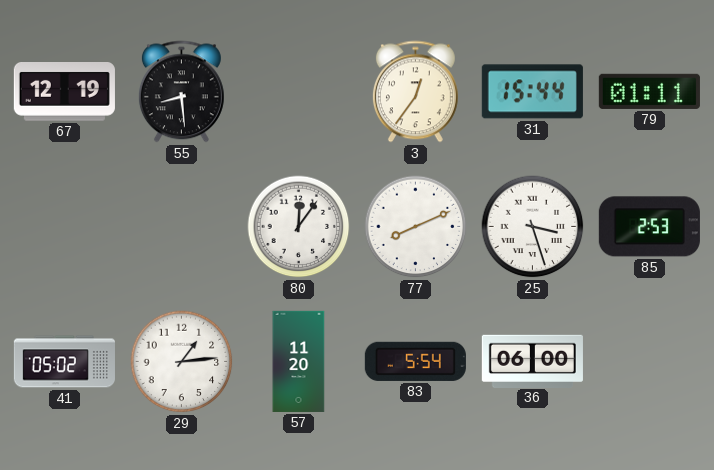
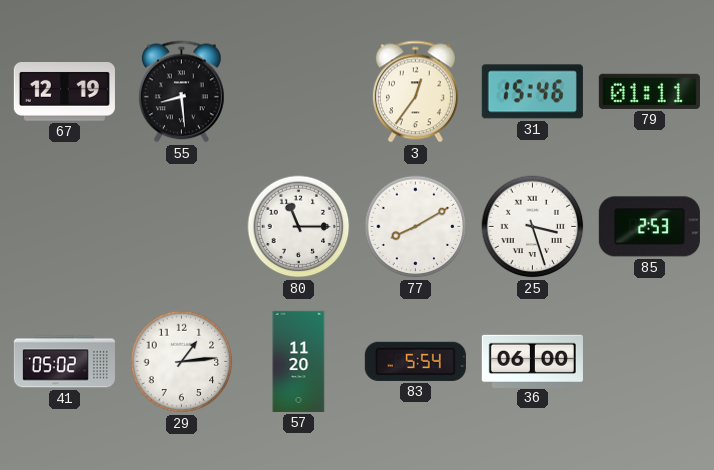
31: 15:44 -> 15:46
80: 12:06 -> 11:15
77: 8:11 -> 8:10
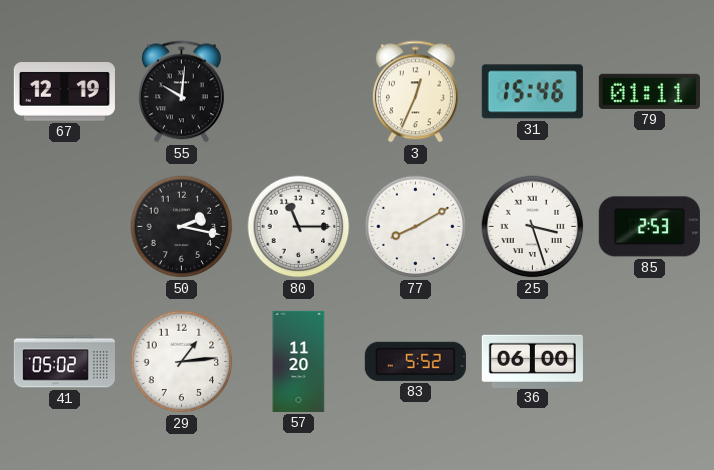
55: 8:29 -> 10:01
3: 12:36 -> 12:34
50: none -> 2:17
83: 5:54 -> 5:52
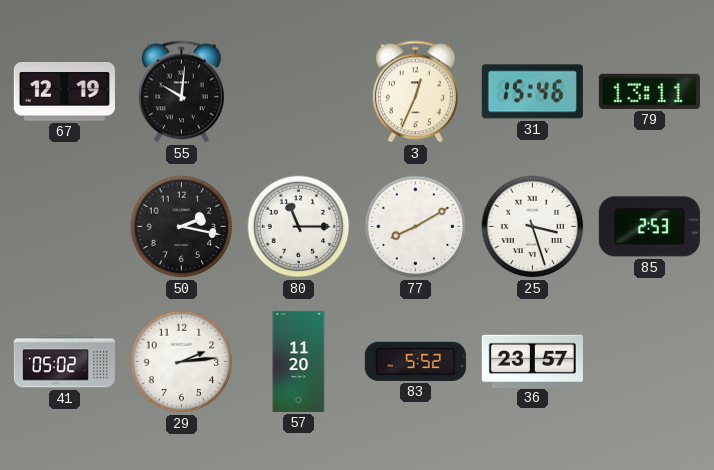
79: 01:11 -> 13:11
29: 1:14 -> 2:14
36: 06:00 -> 23:57
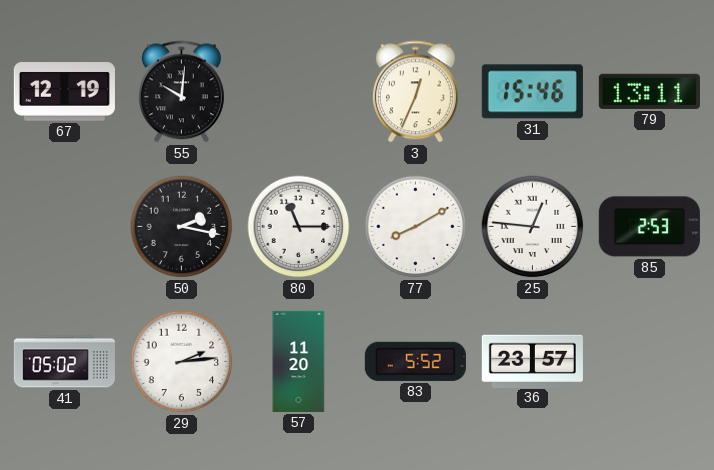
25: 3:27 -> 12:46
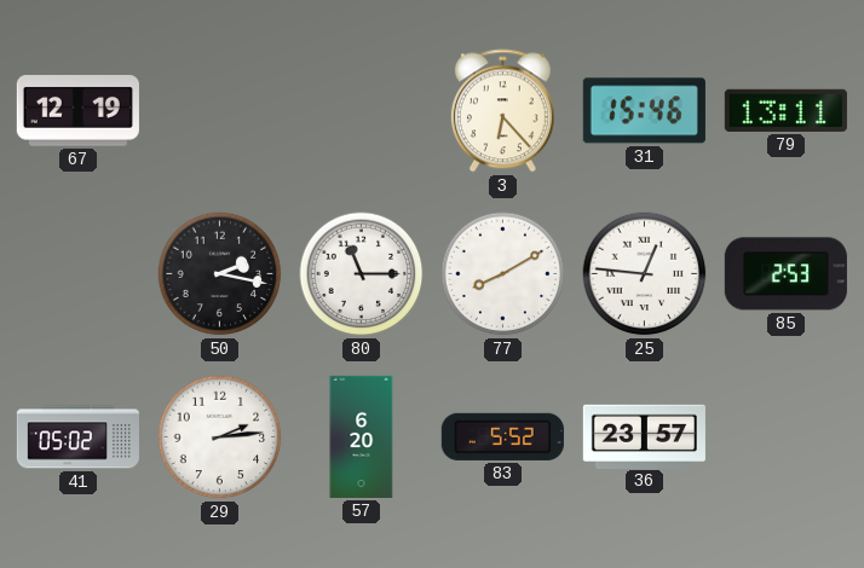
55: 10:01 -> none
3: 12:34 -> 6:23
57: 11:20 -> 6:20
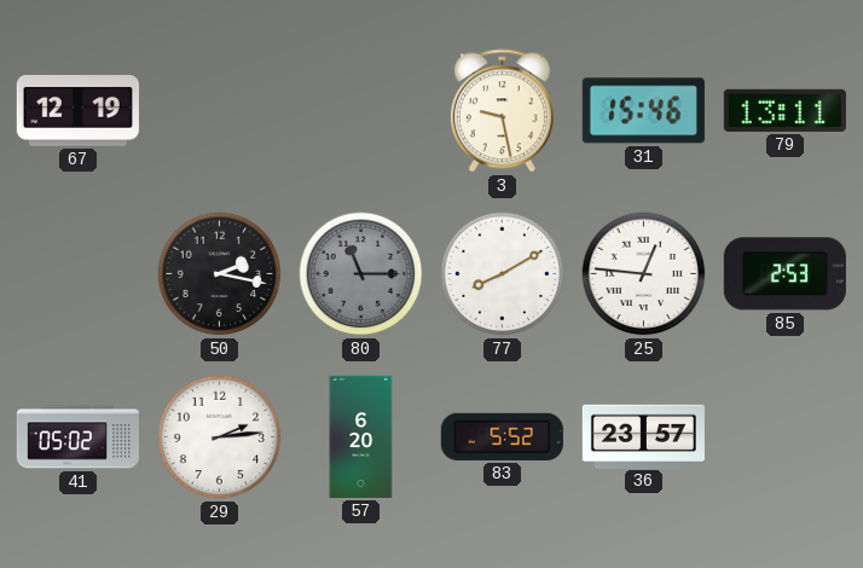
3: 6:23 -> 9:28
80 dial: white -> grey
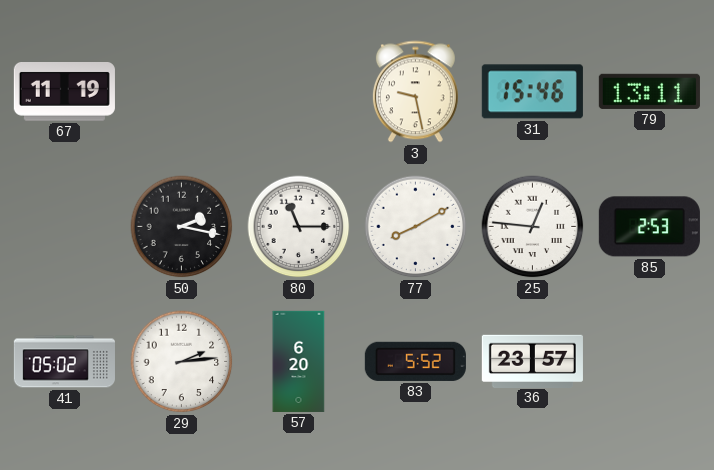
67: 12:19 -> 11:19
80 dial: grey -> white
